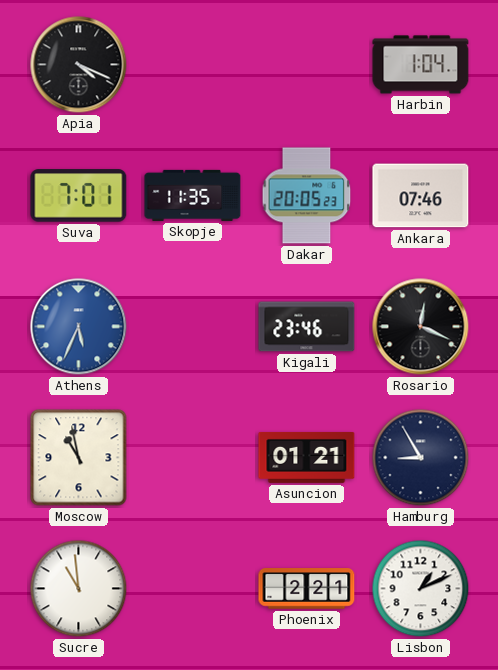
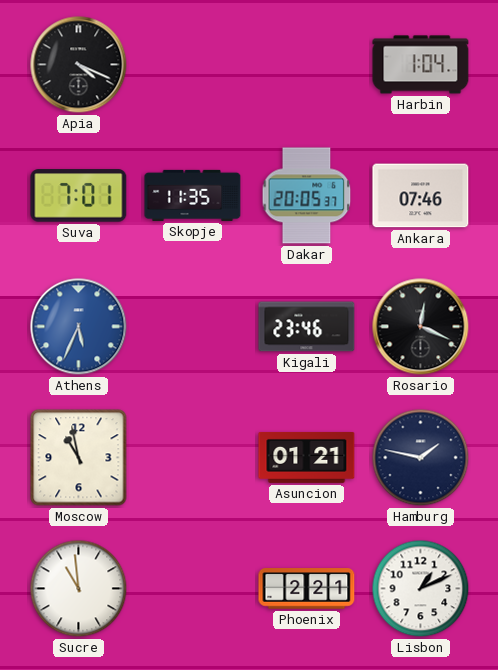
Dakar: 20:05:23 -> 20:05:37
Hamburg: 8:55 -> 1:47
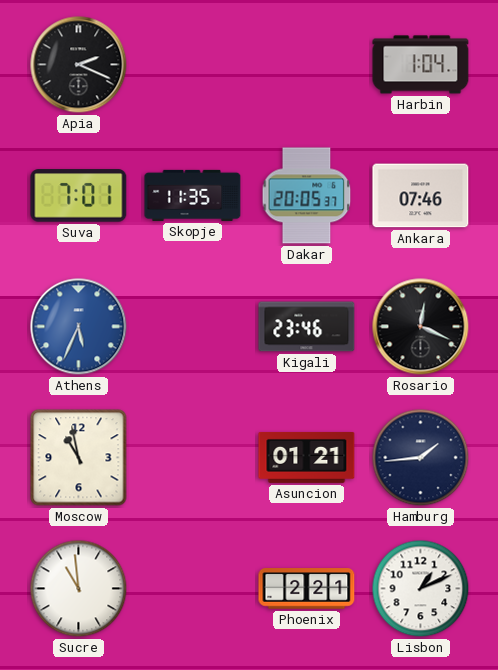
Apia: 4:19 -> 2:19
Hamburg: 1:47 -> 1:44
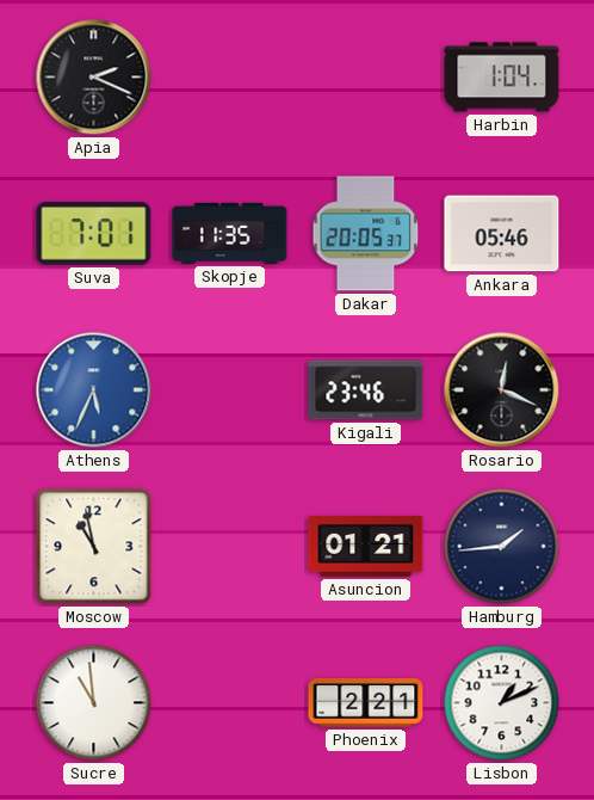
Ankara: 07:46 -> 05:46
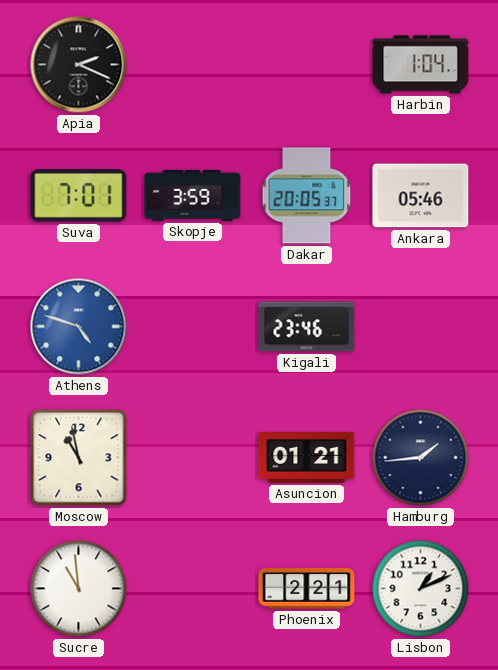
Skopje: 11:35 -> 3:59
Athens: 5:34 -> 4:48
Rosario: 12:19 -> none
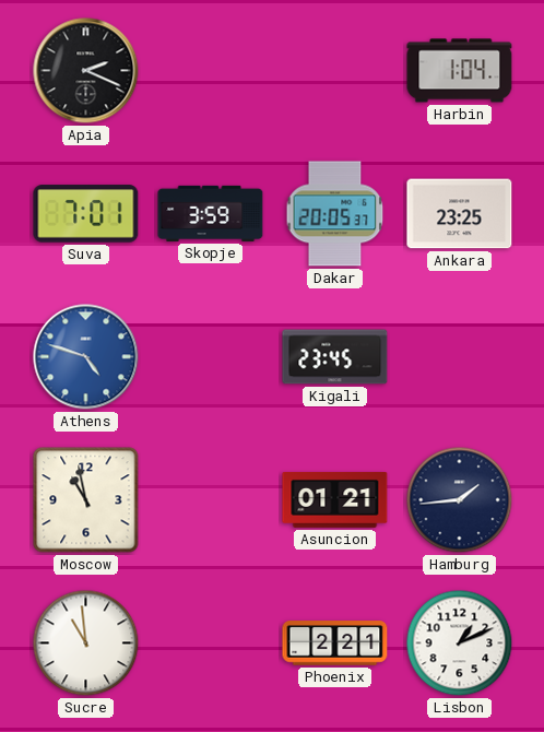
Ankara: 05:46 -> 23:25
Kigali: 23:46 -> 23:45
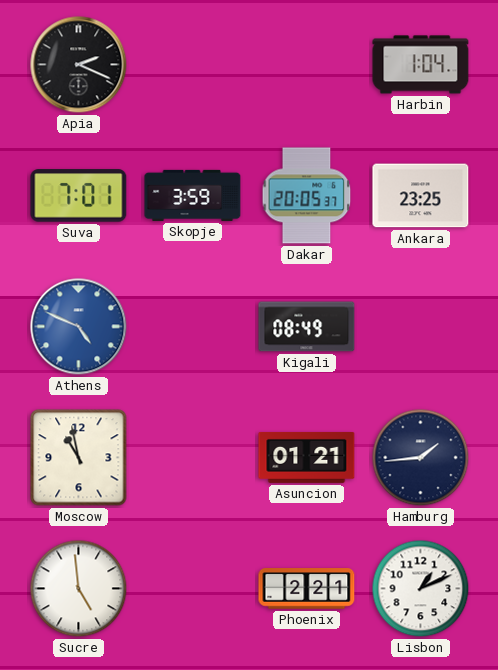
Athens: 4:48 -> 4:49
Kigali: 23:45 -> 08:49
Sucre: 10:59 -> 4:59
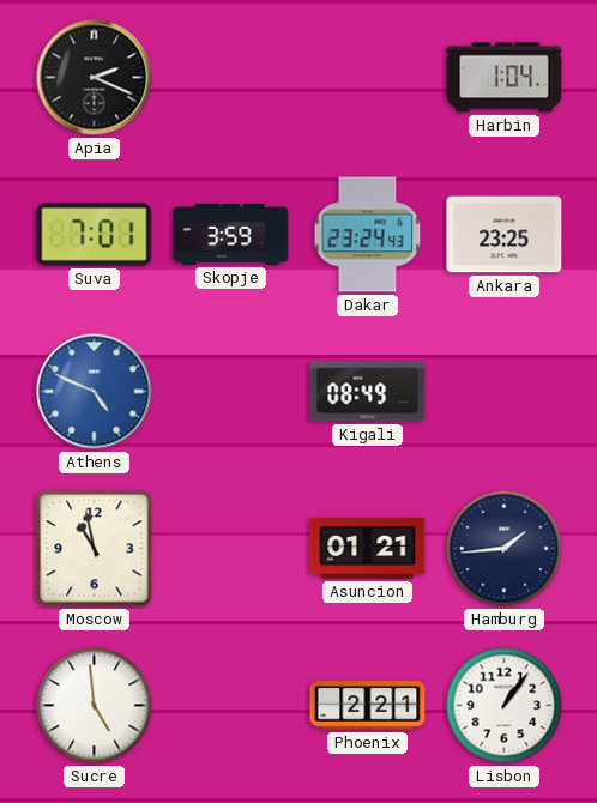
Dakar: 20:05 -> 23:24
Lisbon: 1:11 -> 1:06
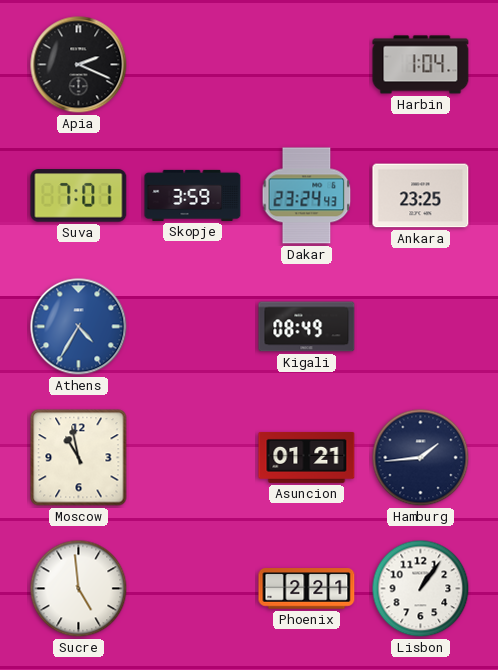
Athens: 4:49 -> 4:35
